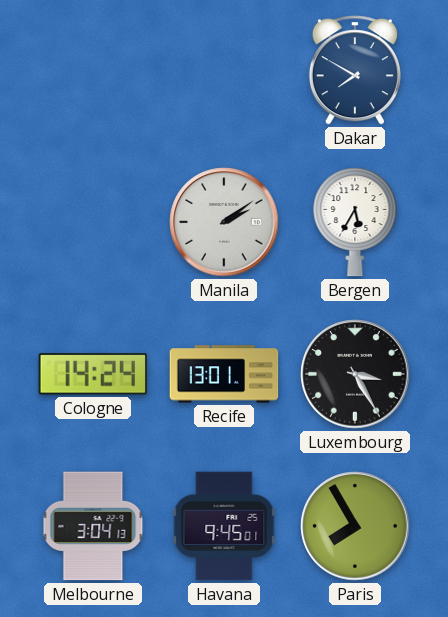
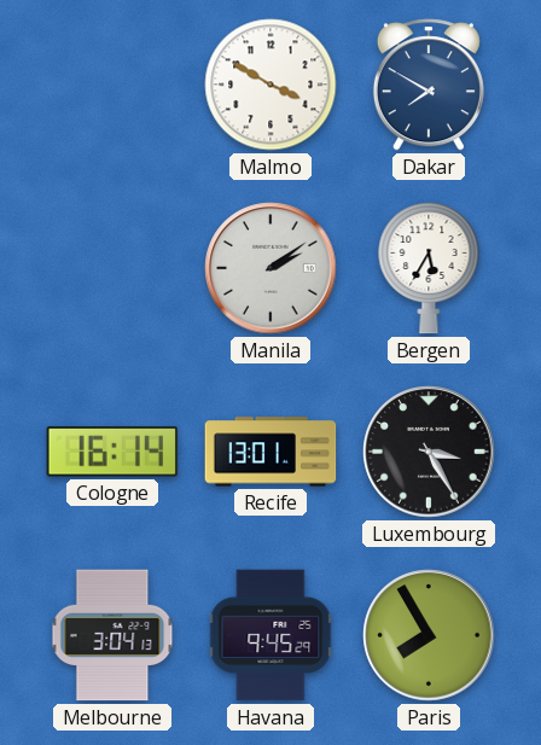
Malmo: none -> 3:50
Cologne: 14:24 -> 16:14
Havana: 9:45:01 -> 9:45:29
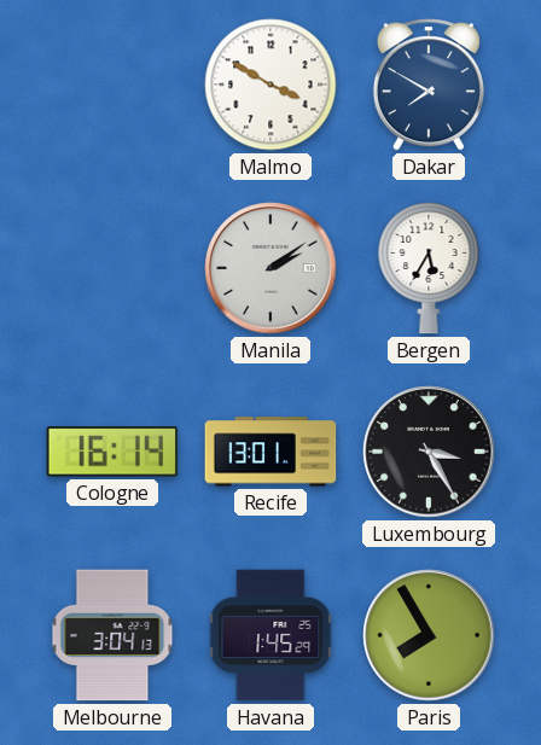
Havana: 9:45 -> 1:45
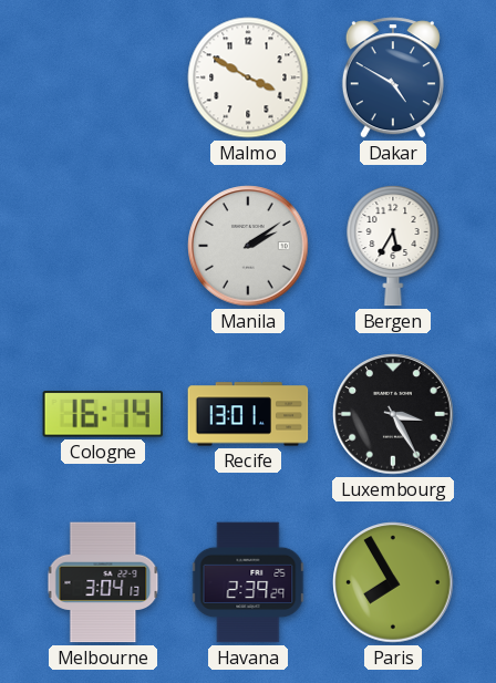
Dakar: 7:50 -> 4:50
Havana: 1:45 -> 2:39
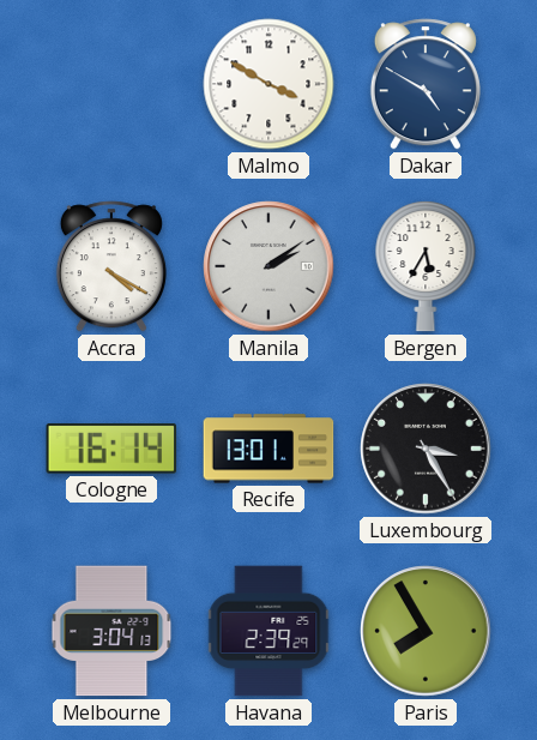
Accra: none -> 4:20
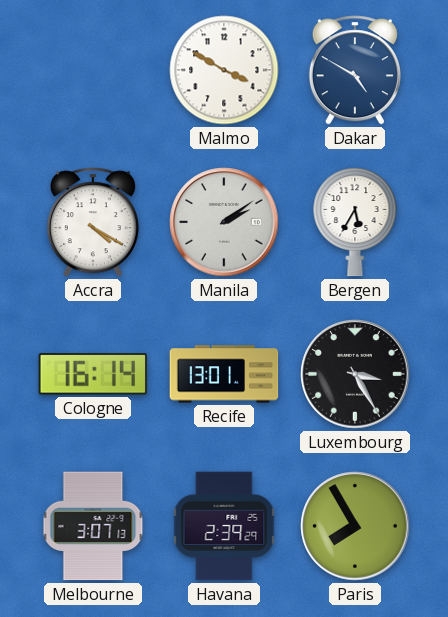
Melbourne: 3:04 -> 3:07
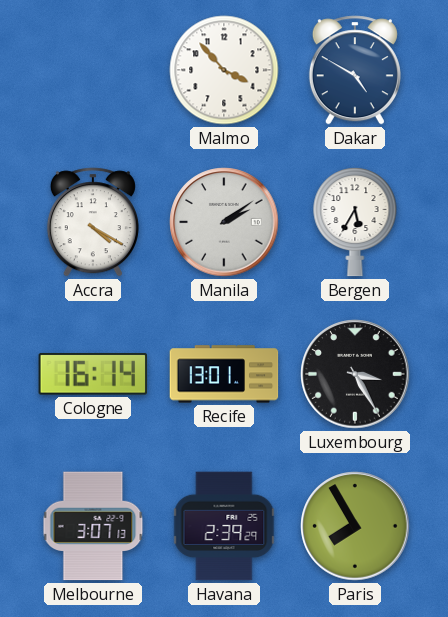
Malmo: 3:50 -> 3:53
